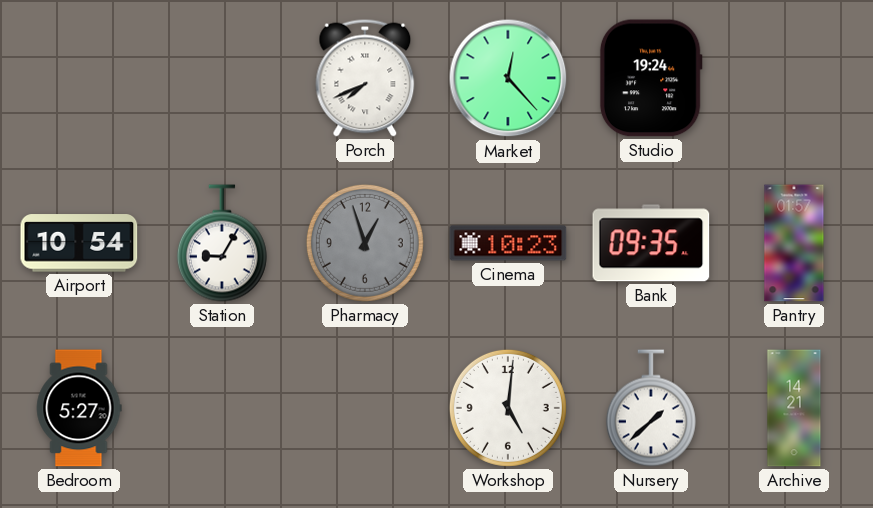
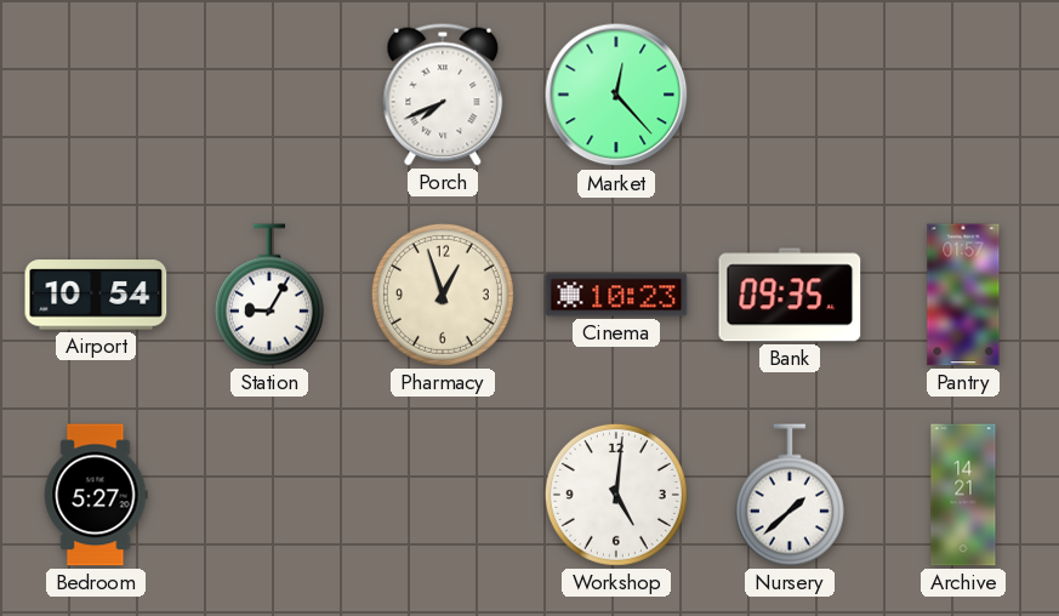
Studio: 19:24 -> none
Pharmacy dial: grey -> cream
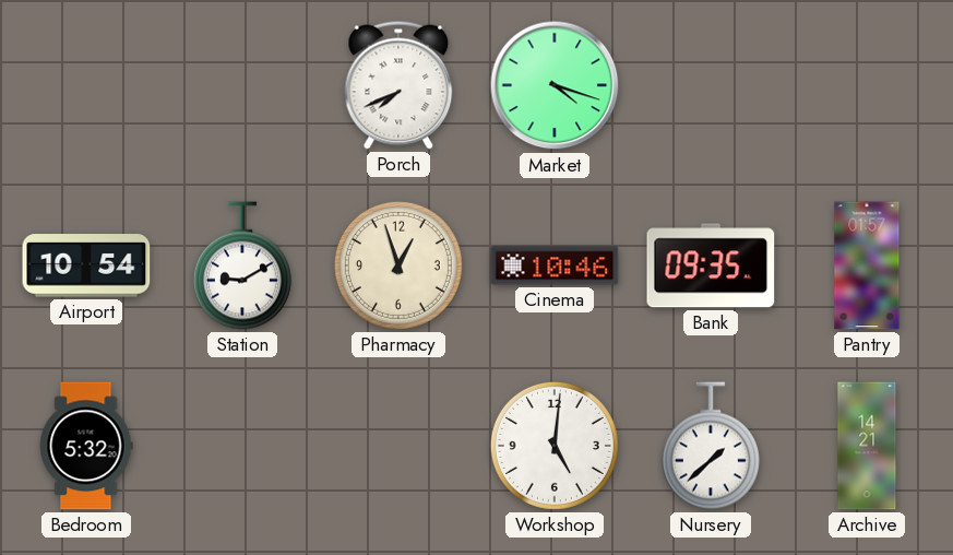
Market: 12:23 -> 4:18
Station: 9:05 -> 9:10
Cinema: 10:23 -> 10:46
Bedroom: 5:27 -> 5:32
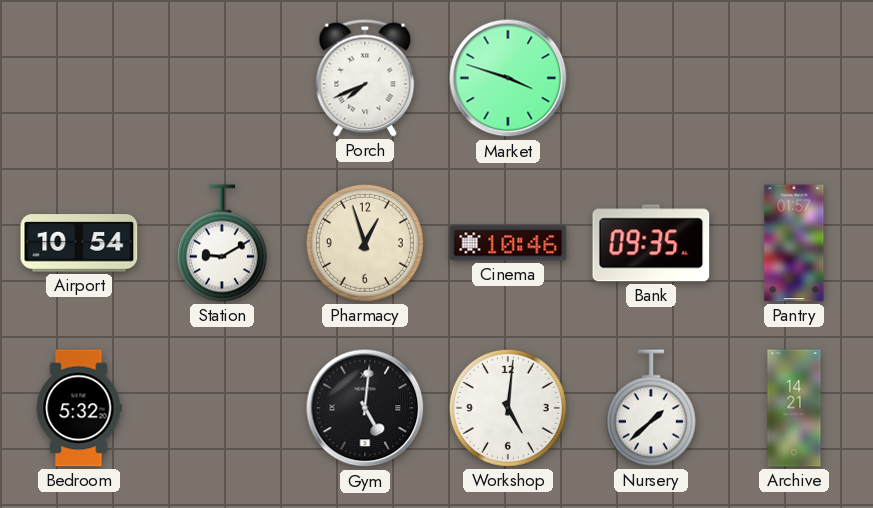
Market: 4:18 -> 3:48
Gym: none -> 5:01
